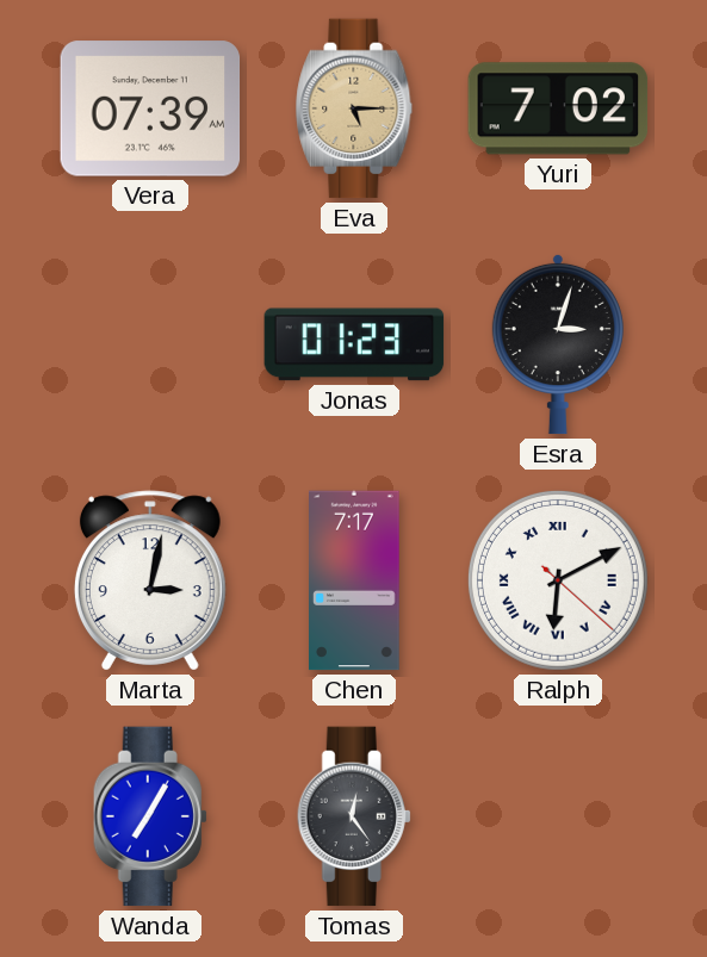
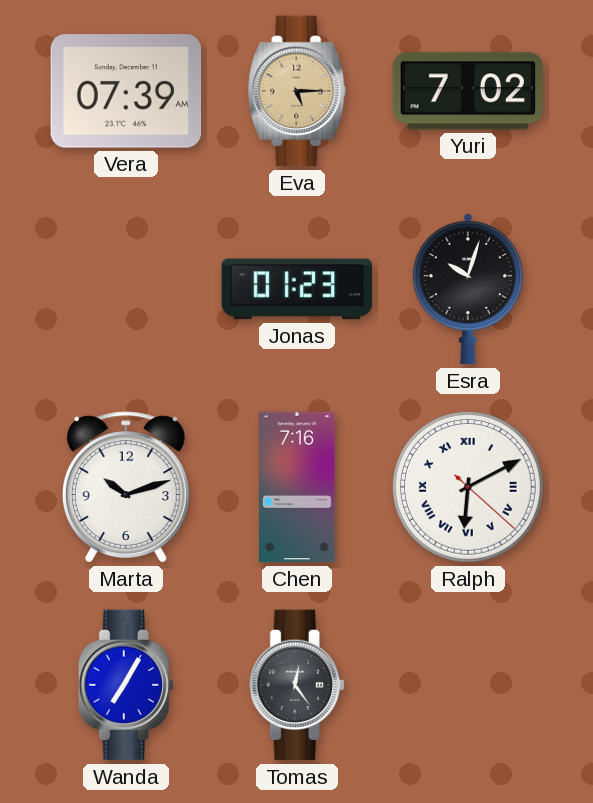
Esra: 3:03 -> 10:03
Marta: 3:02 -> 10:12
Chen: 7:17 -> 7:16
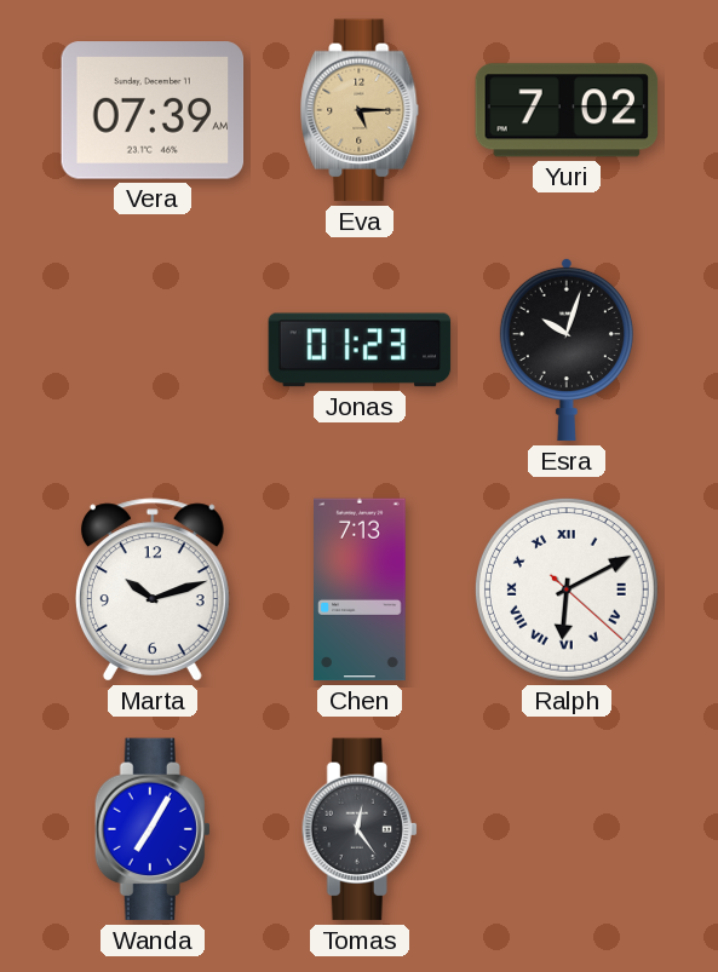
Chen: 7:16 -> 7:13
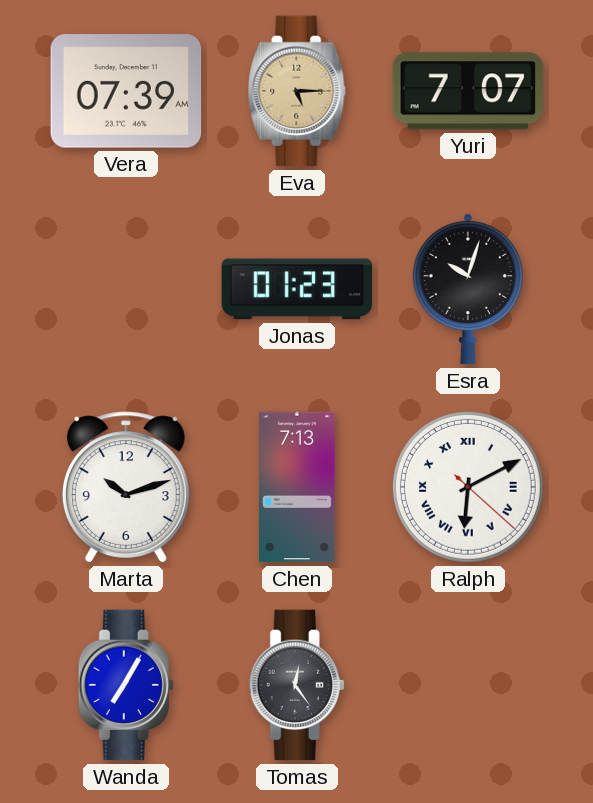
Yuri: 7:02 -> 7:07
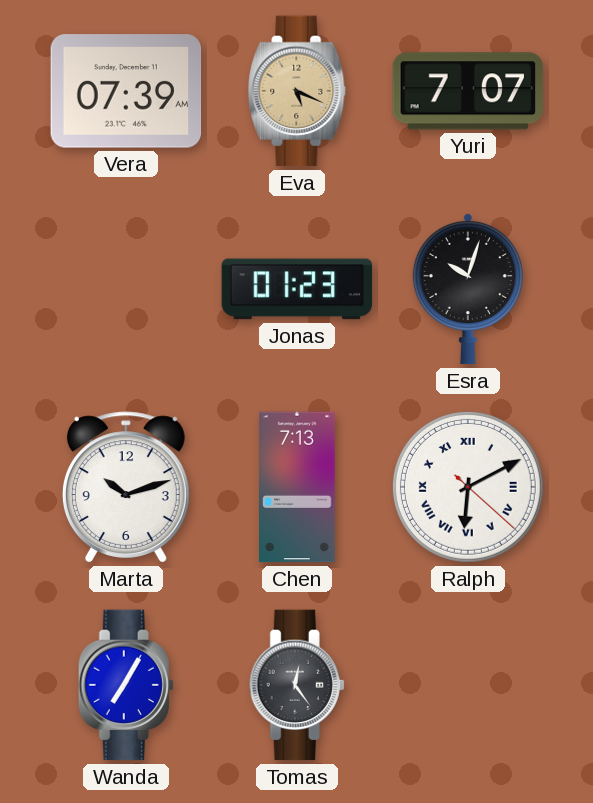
Eva: 5:15 -> 5:19
